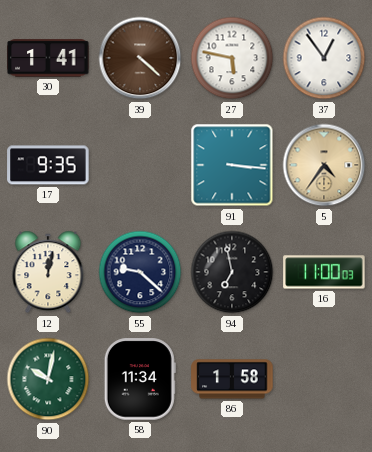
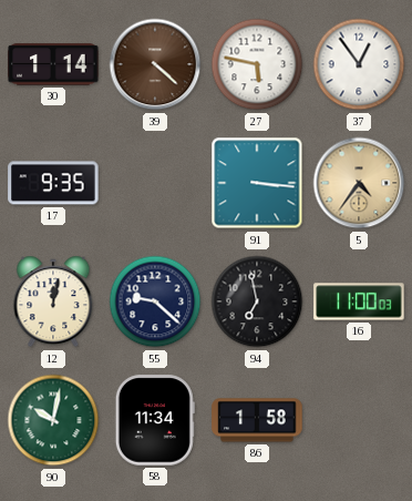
30: 1:41 -> 1:14
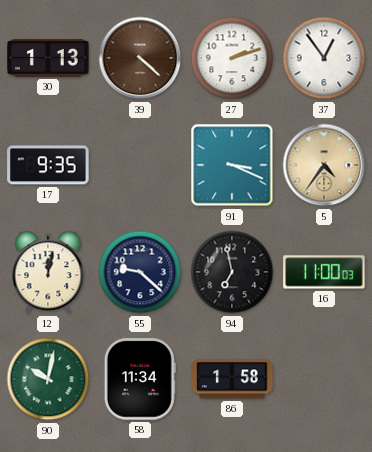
30: 1:14 -> 1:13
27: 5:47 -> 2:12
91: 3:16 -> 3:19
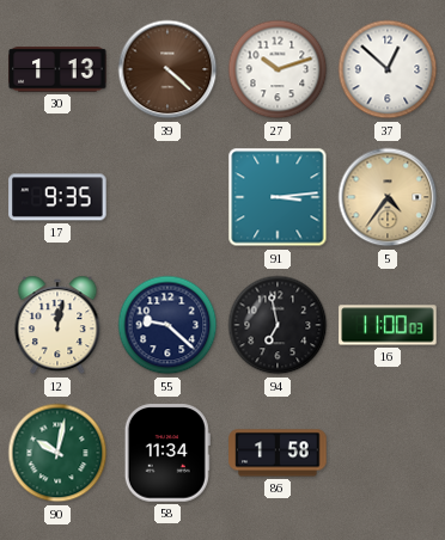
27: 2:12 -> 10:12
37: 12:54 -> 12:52
91: 3:19 -> 3:14
